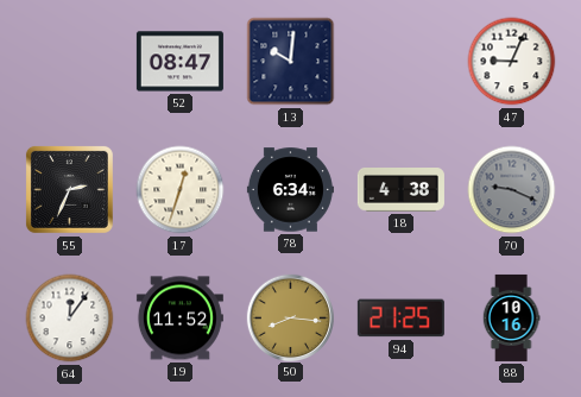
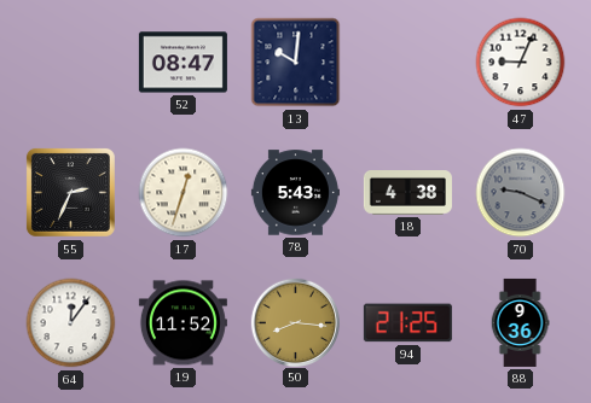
78: 6:34 -> 5:43
88: 10:16 -> 9:36
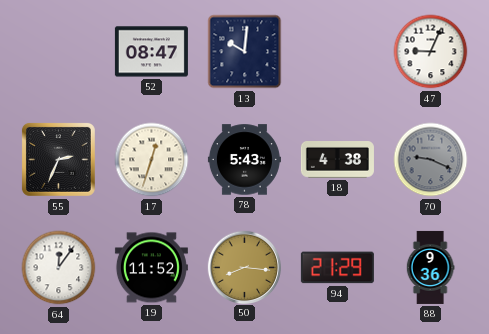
94: 21:25 -> 21:29
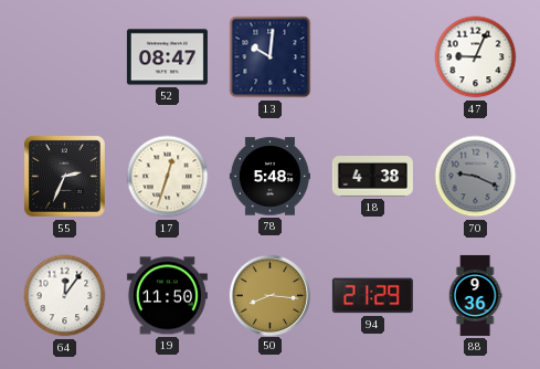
78: 5:43 -> 5:48
19: 11:52 -> 11:50
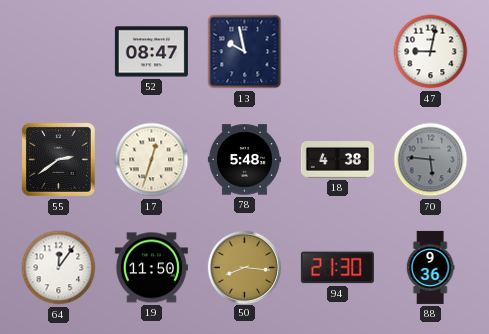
13: 10:01 -> 9:58
47: 9:04 -> 9:02
55: 2:34 -> 2:39
70: 9:19 -> 5:46
94: 21:29 -> 21:30
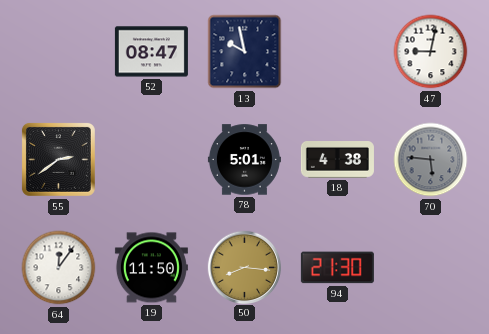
17: 12:33 -> none
78: 5:48 -> 5:01
88: 9:36 -> none
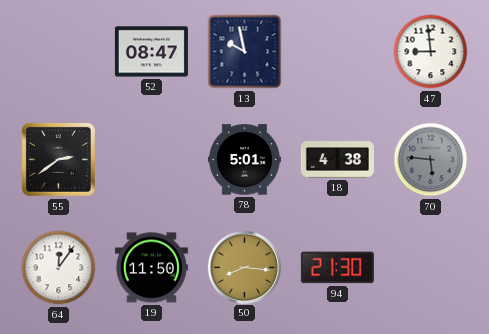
47: 9:02 -> 8:59
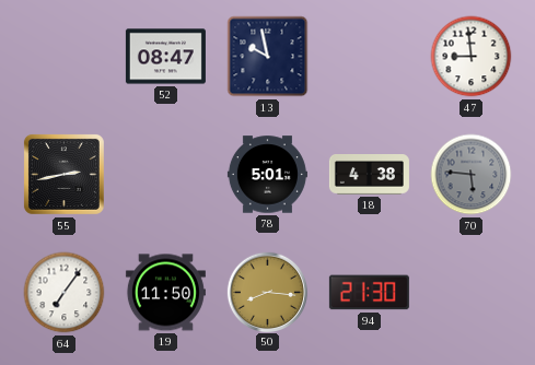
55: 2:39 -> 2:43
64: 12:06 -> 7:06
